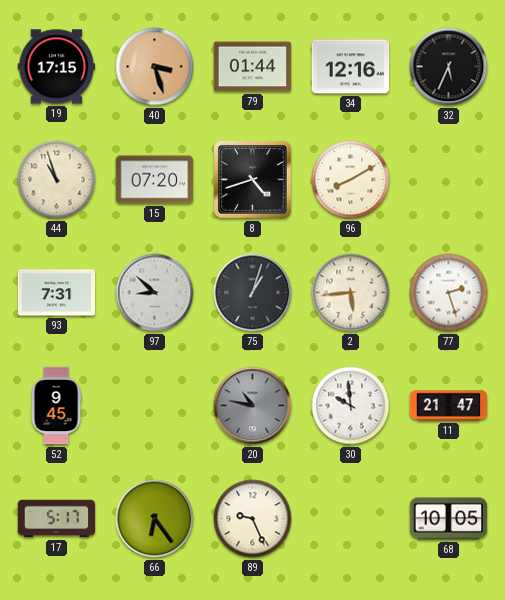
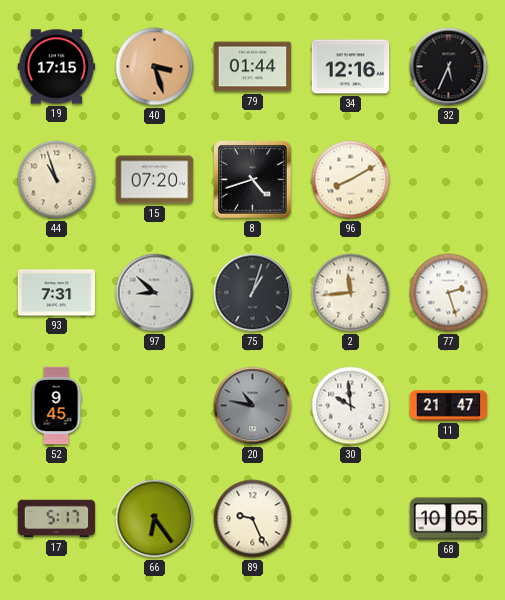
2: 5:44 -> 11:44
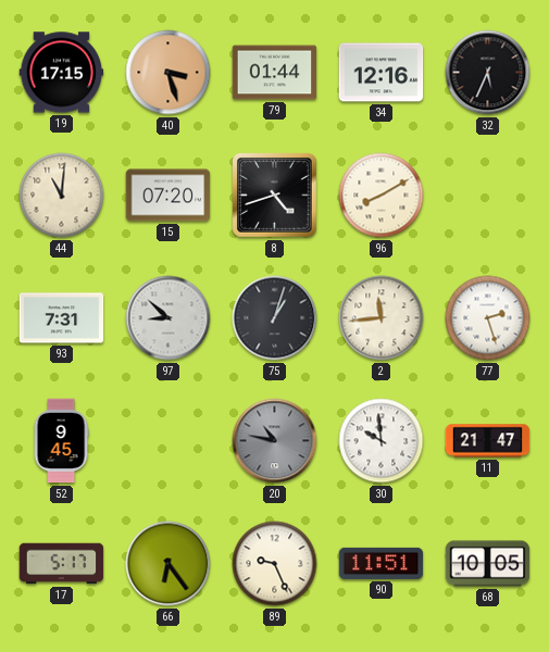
44: 10:57 -> 11:01
90: none -> 11:51
